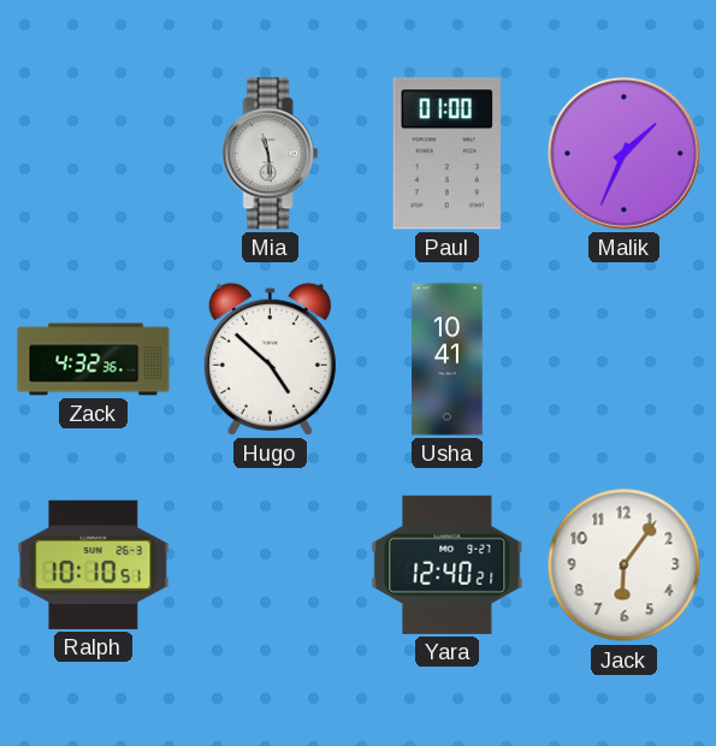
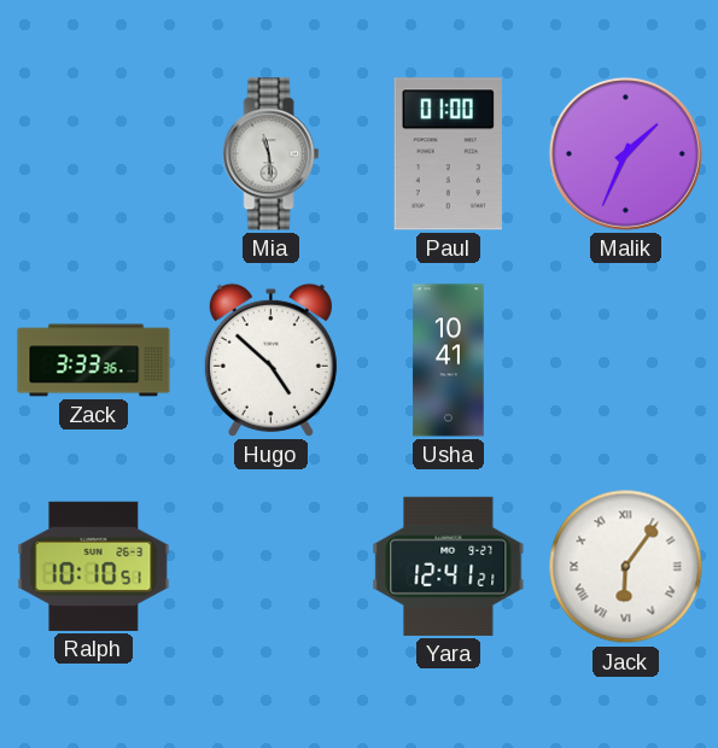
Zack: 4:32 -> 3:33
Yara: 12:40 -> 12:41
Jack numerals: Arabic -> Roman
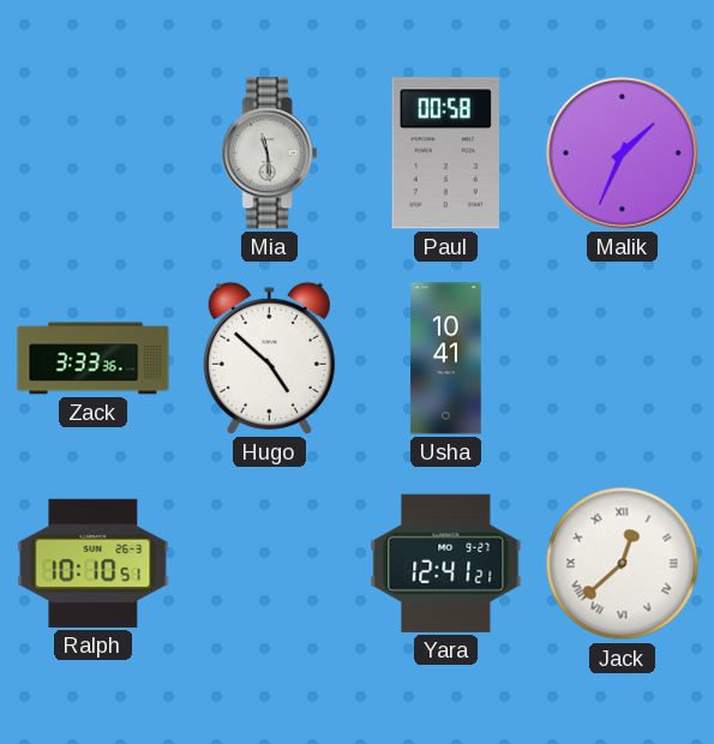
Paul: 01:00 -> 00:58
Jack: 6:06 -> 12:38
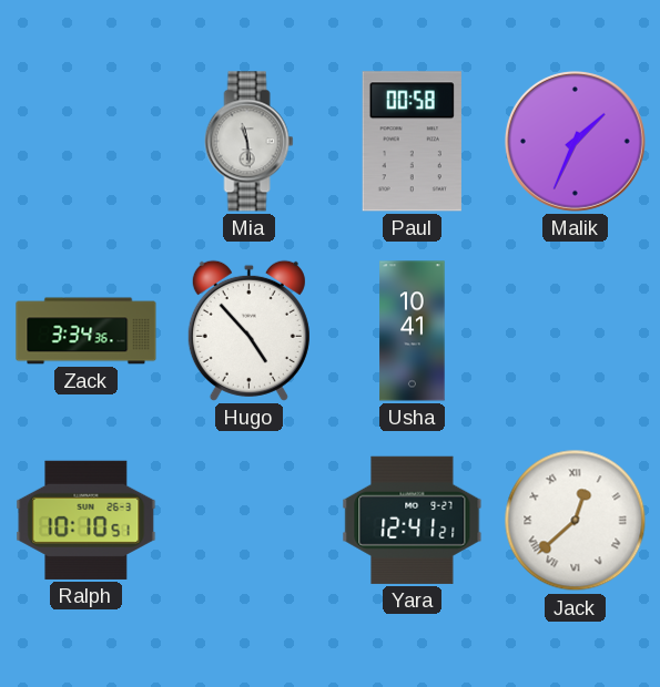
Zack: 3:33 -> 3:34
Hugo: 4:52 -> 4:53
